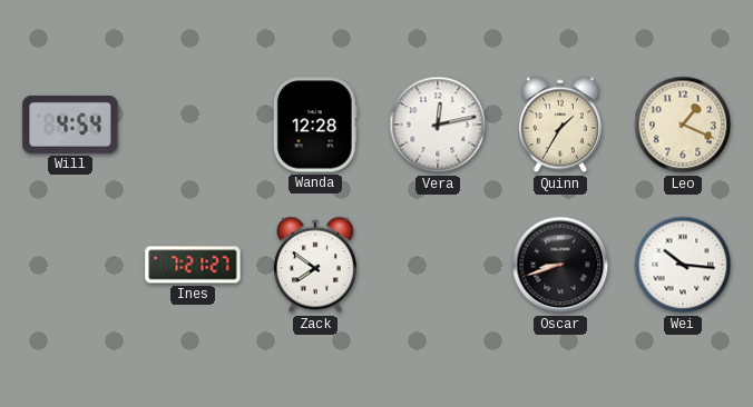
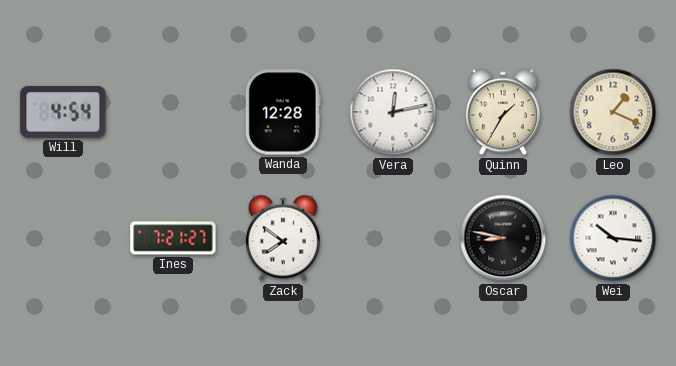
Oscar: 8:42 -> 8:47
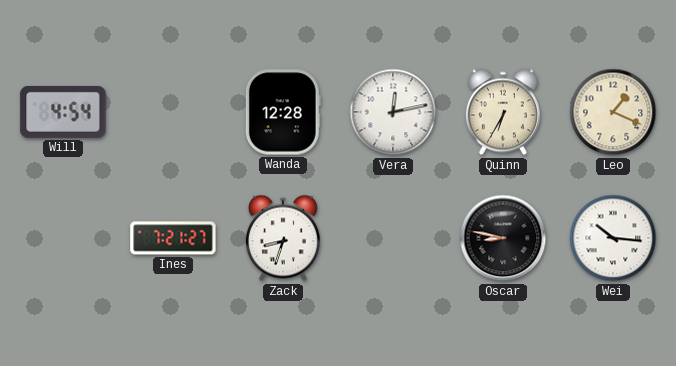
Quinn: 1:35 -> 6:35
Zack: 7:51 -> 8:33
